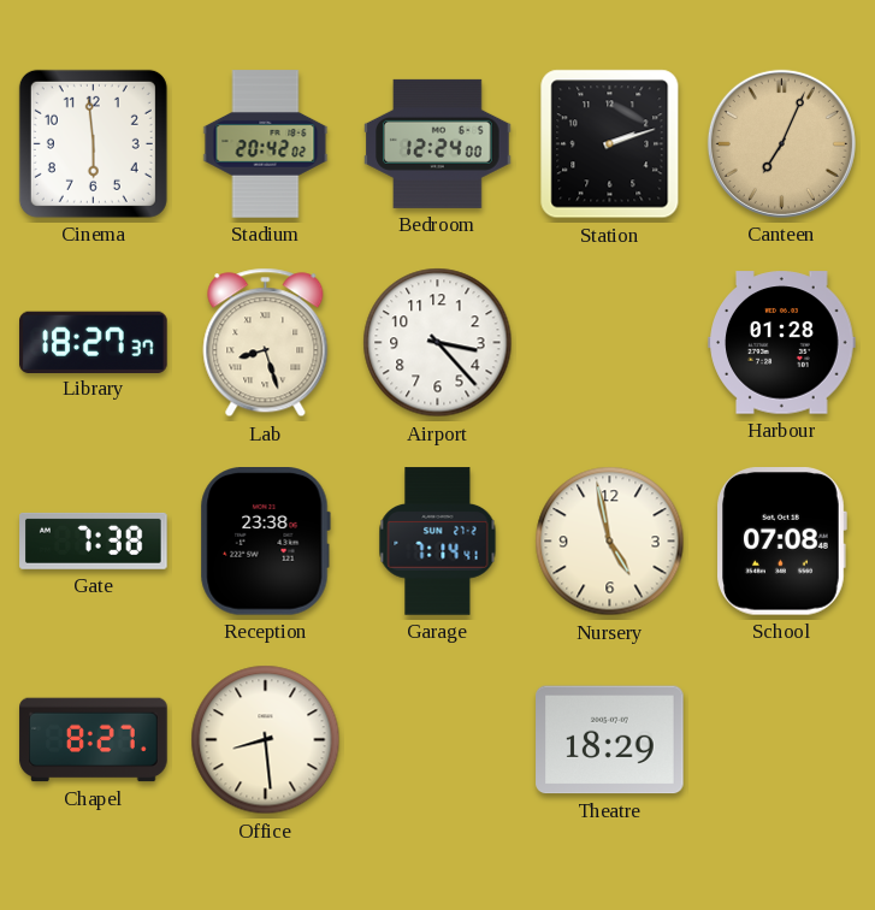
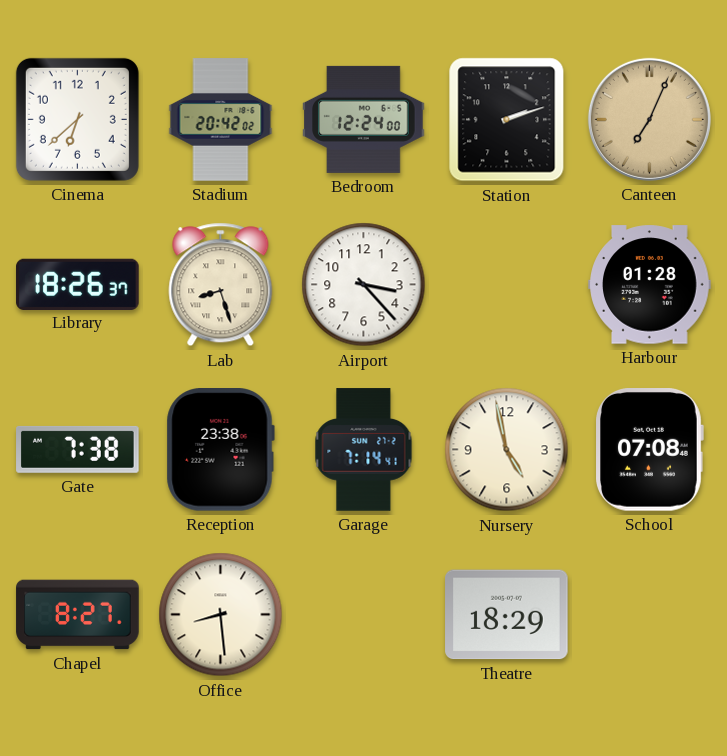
Cinema: 5:59 -> 6:38
Library: 18:27 -> 18:26
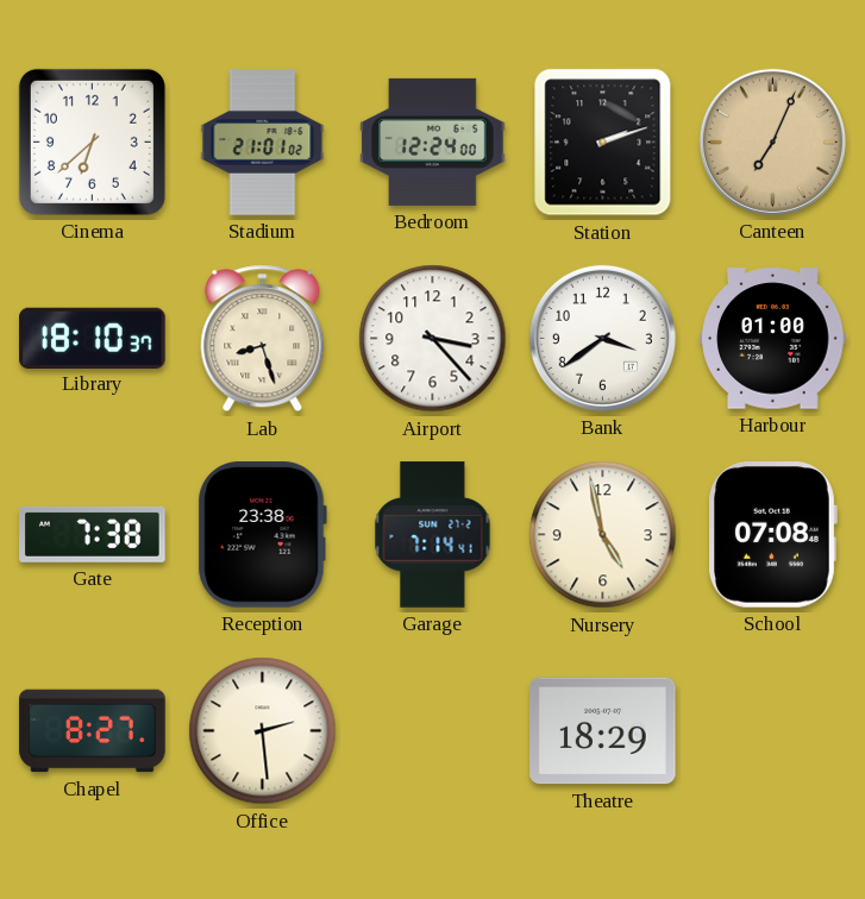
Stadium: 20:42 -> 21:01
Library: 18:26 -> 18:10
Bank: none -> 3:39
Harbour: 01:28 -> 01:00
Office: 8:29 -> 2:29
